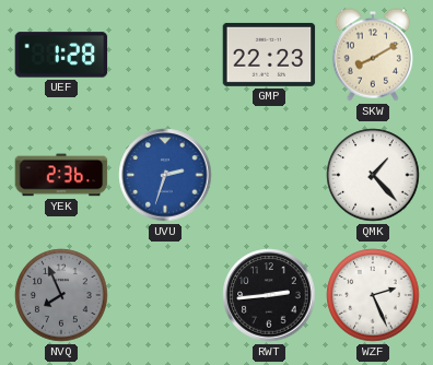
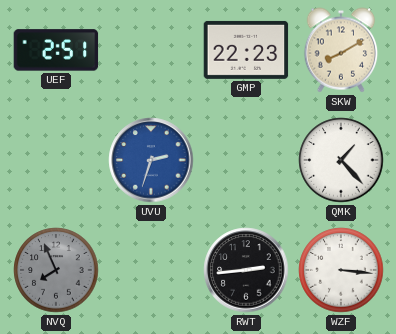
UEF: 1:28 -> 2:51
YEK: 2:36 -> none
WZF: 2:26 -> 3:16
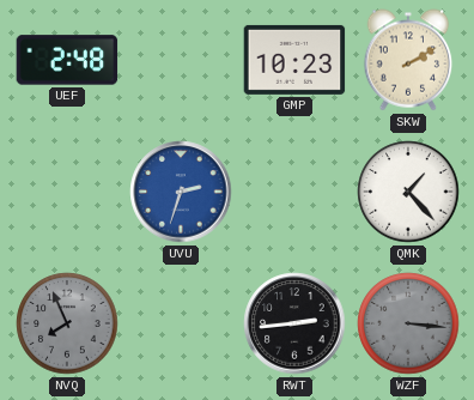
UEF: 2:51 -> 2:48
GMP: 22:23 -> 10:23
SKW: 8:10 -> 2:10
WZF dial: white -> grey
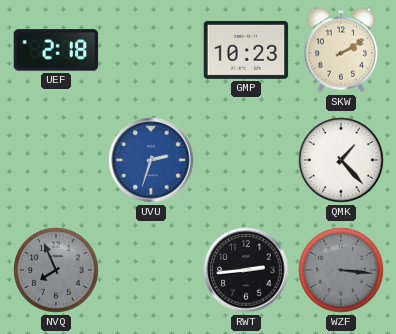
UEF: 2:48 -> 2:18
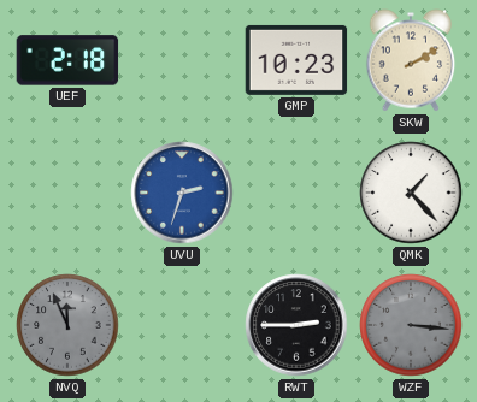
NVQ: 7:56 -> 11:56
RWT: 2:44 -> 2:45
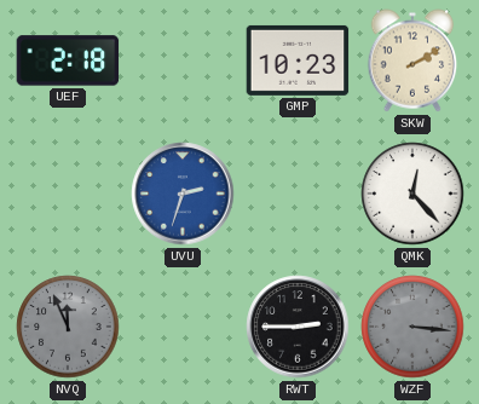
QMK: 1:23 -> 12:23
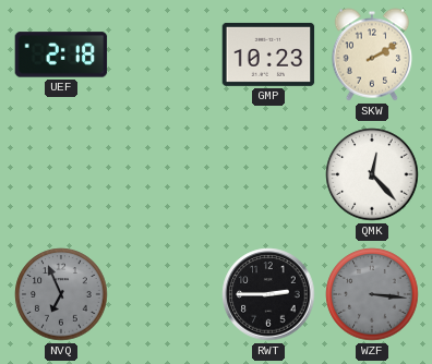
UVU: 2:33 -> none
NVQ: 11:56 -> 6:56
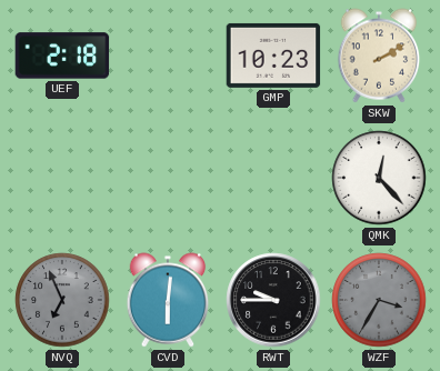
CVD: none -> 6:01
RWT: 2:45 -> 9:45
WZF: 3:16 -> 3:35
